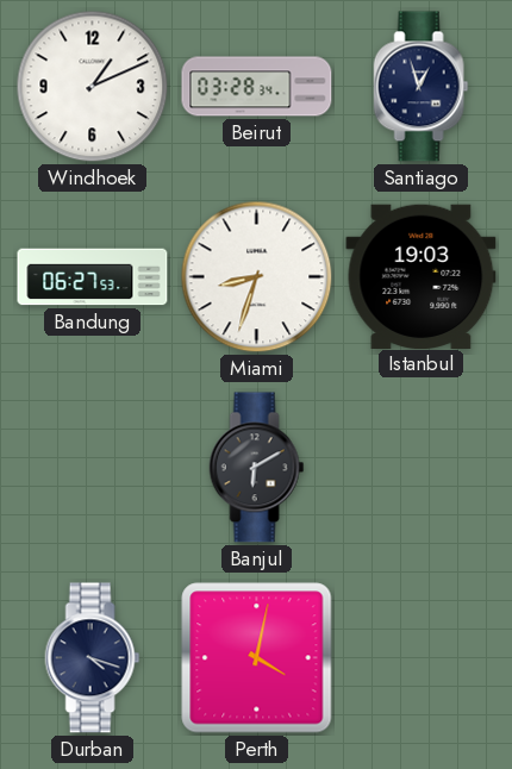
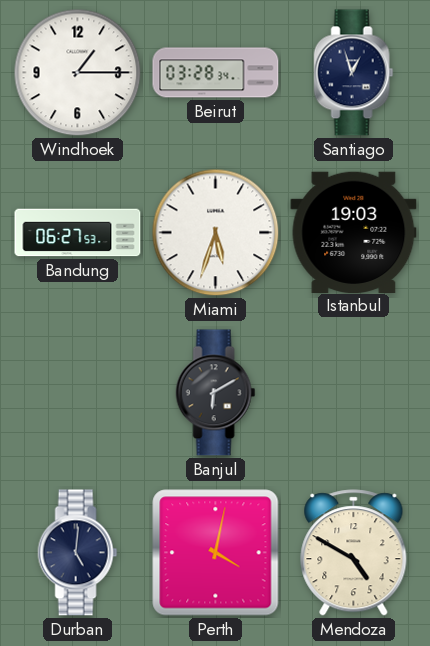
Windhoek: 1:11 -> 1:15
Miami: 8:33 -> 5:33
Durban: 4:18 -> 5:01
Mendoza: none -> 4:50
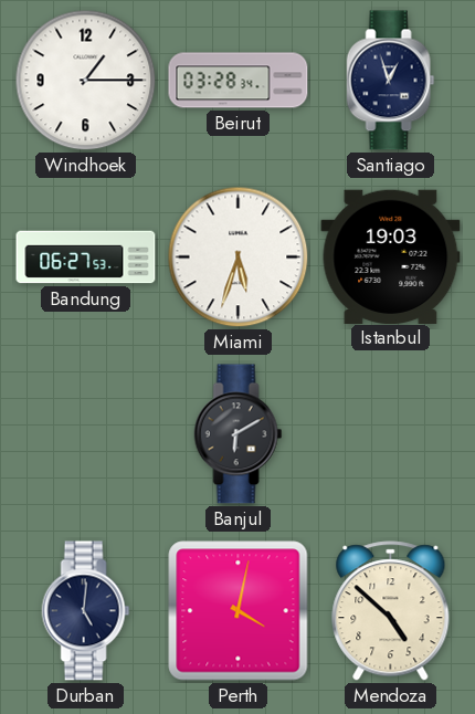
Mendoza: 4:50 -> 4:52
